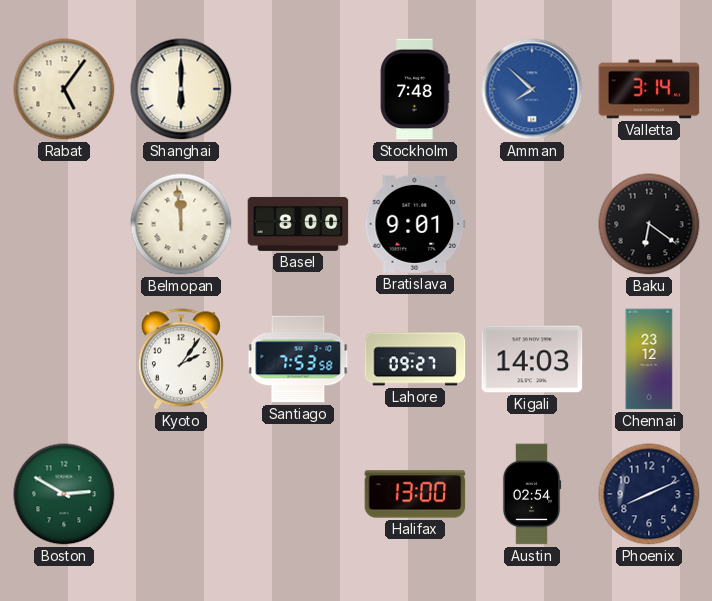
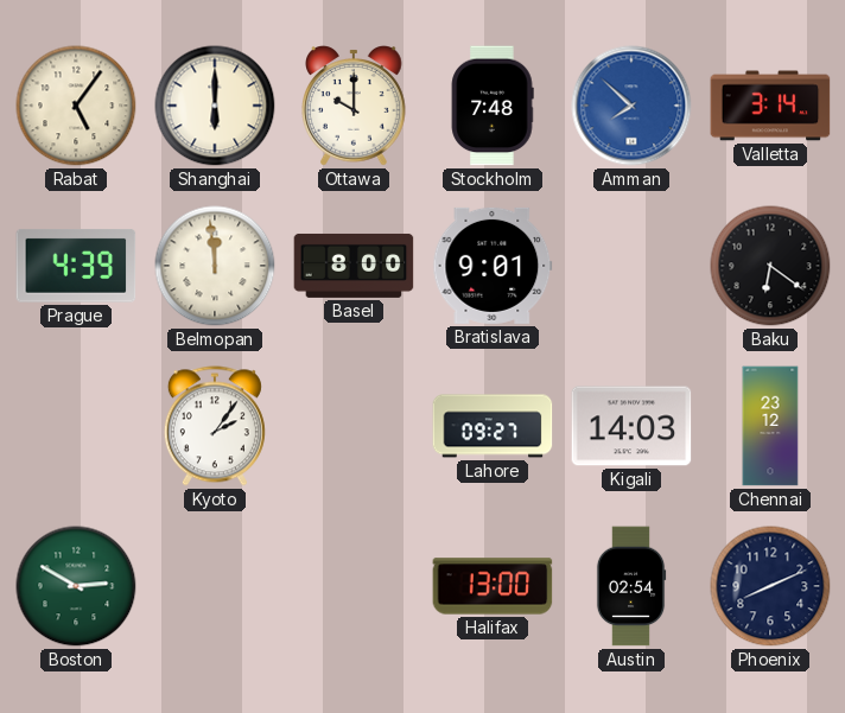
Ottawa: none -> 10:00
Prague: none -> 4:39
Santiago: 7:53 -> none
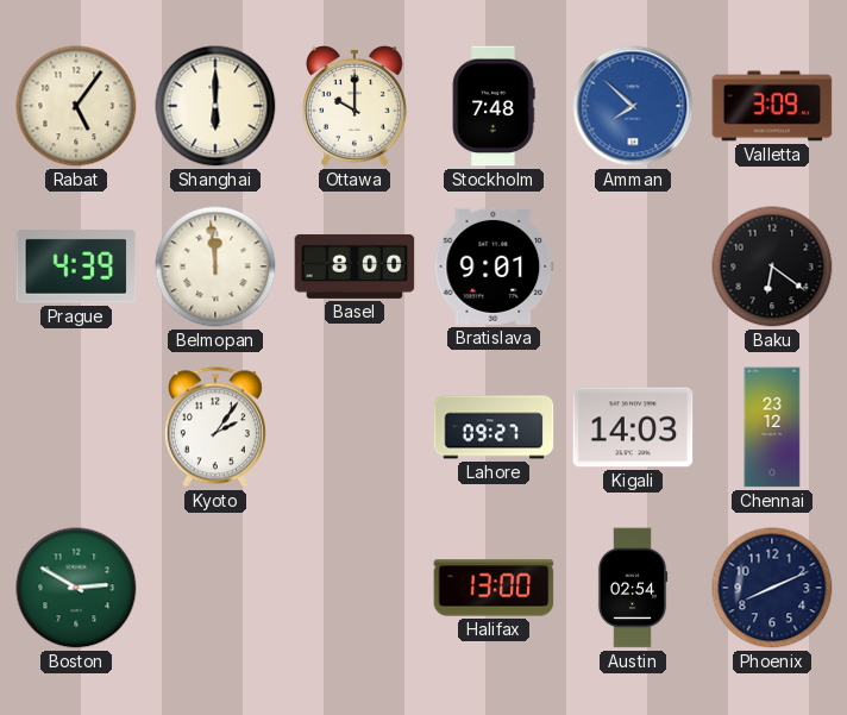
Valletta: 3:14 -> 3:09
